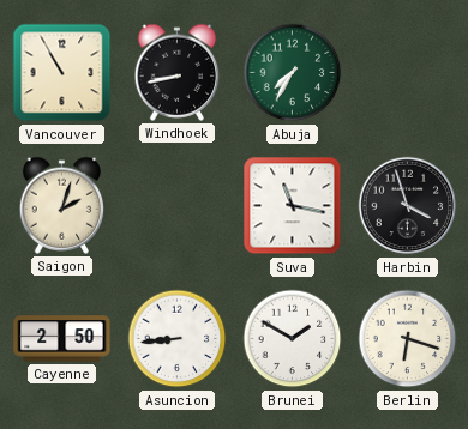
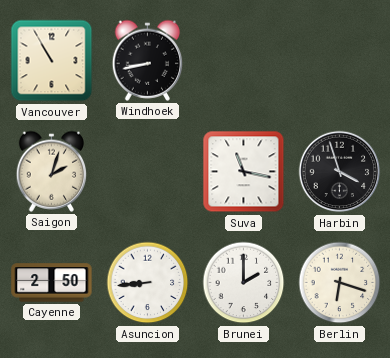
Abuja: 7:35 -> none
Brunei: 1:50 -> 2:00
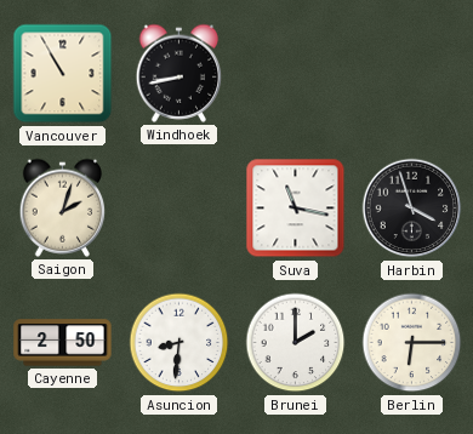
Asuncion: 8:44 -> 8:31
Berlin: 6:18 -> 6:15
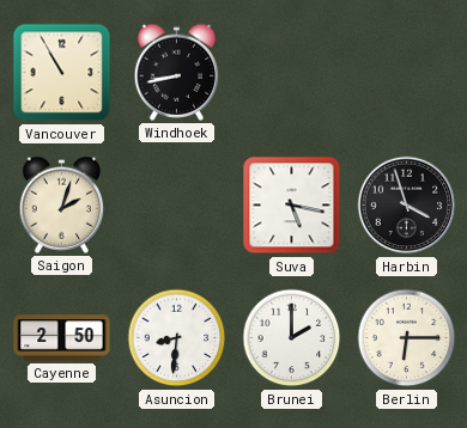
Suva: 11:17 -> 5:17
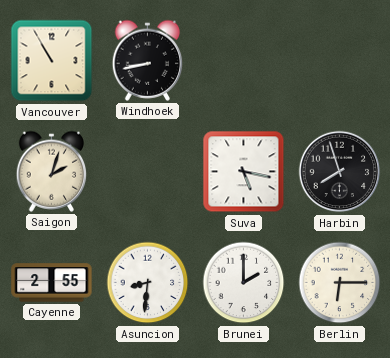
Harbin: 3:57 -> 7:57
Cayenne: 2:50 -> 2:55
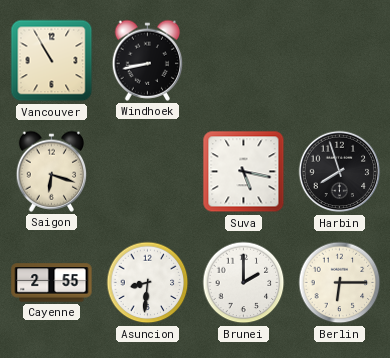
Saigon: 2:03 -> 6:18
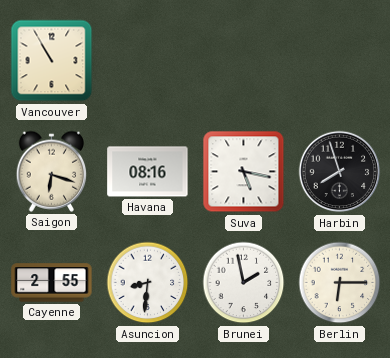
Windhoek: 8:43 -> none
Havana: none -> 08:16
Brunei: 2:00 -> 1:58
